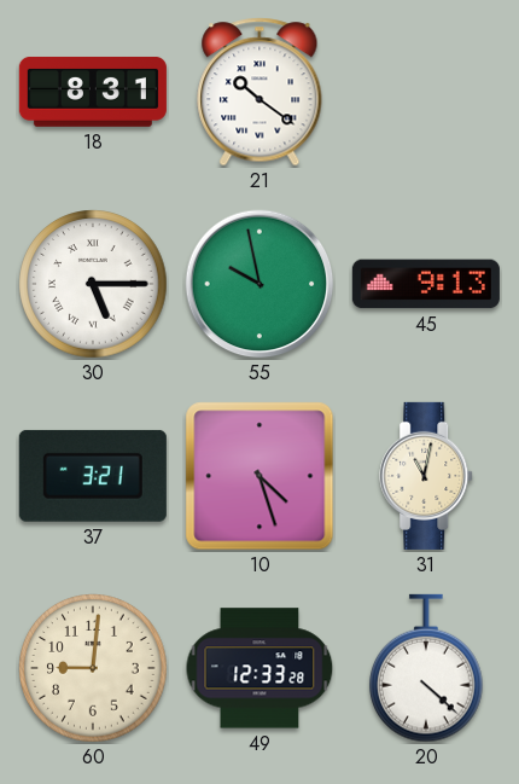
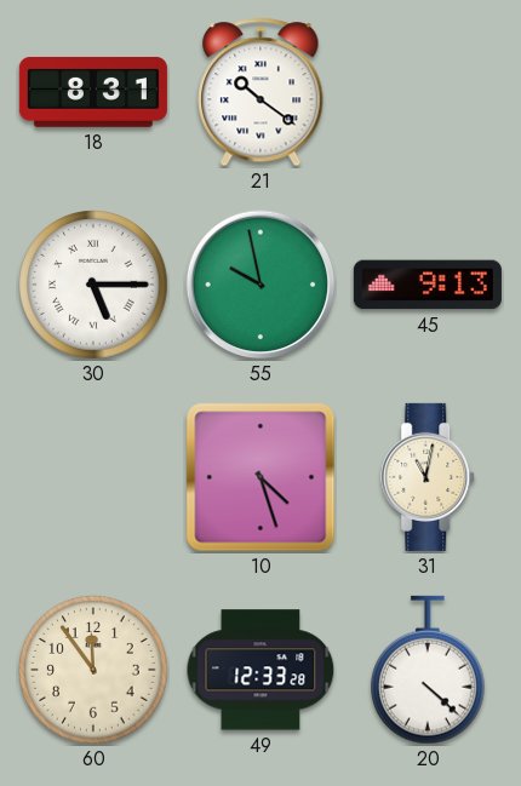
37: 3:21 -> none
60: 9:01 -> 11:54
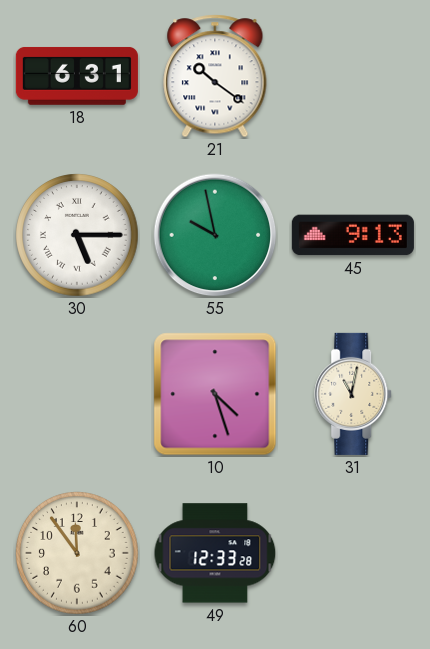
18: 8:31 -> 6:31
20: 4:22 -> none
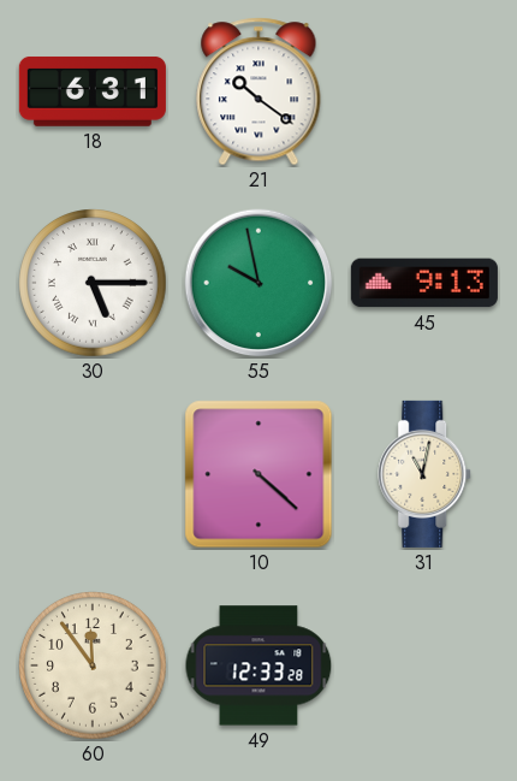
10: 4:27 -> 4:22
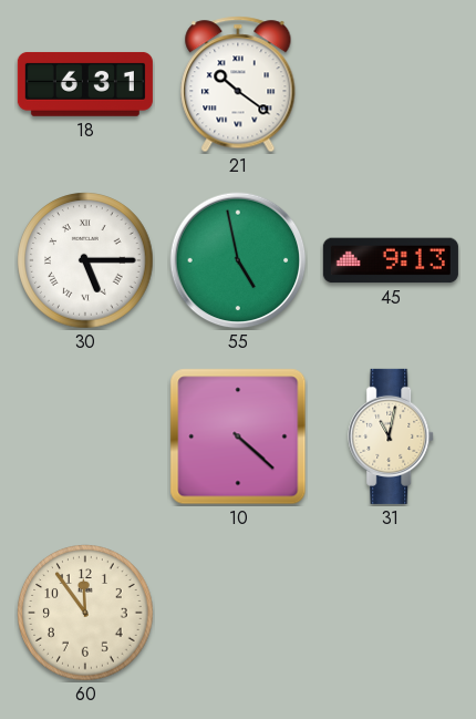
55: 9:58 -> 4:58
49: 12:33 -> none
